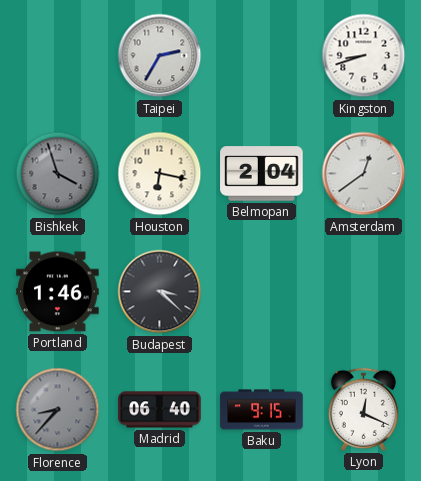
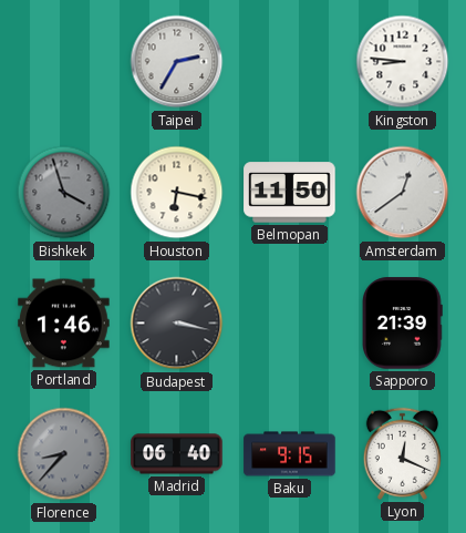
Kingston: 8:42 -> 8:46
Belmopan: 2:04 -> 11:50
Budapest: 3:22 -> 3:17
Sapporo: none -> 21:39
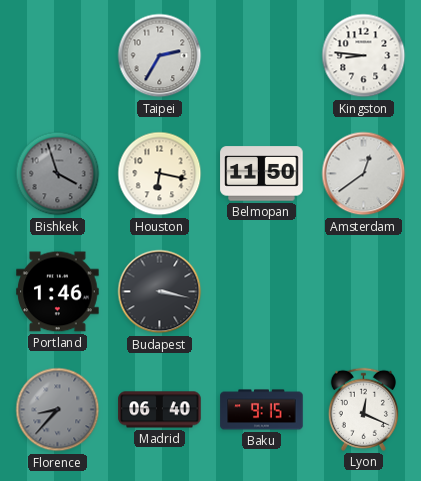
Sapporo: 21:39 -> none
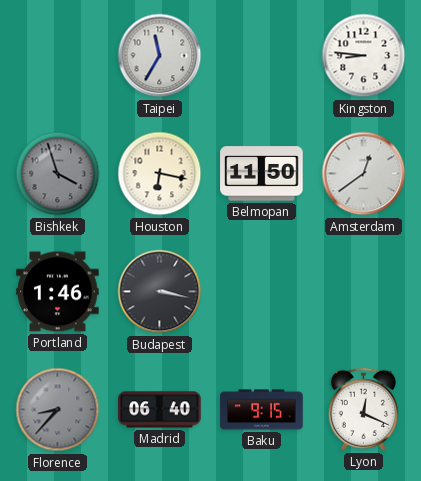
Taipei: 2:35 -> 11:35
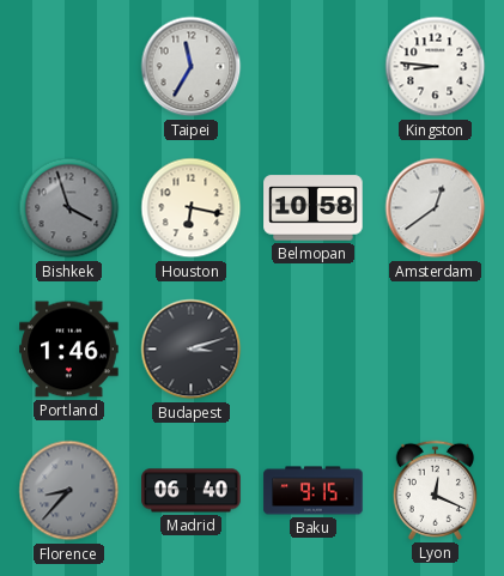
Belmopan: 11:50 -> 10:58
Budapest: 3:17 -> 3:12
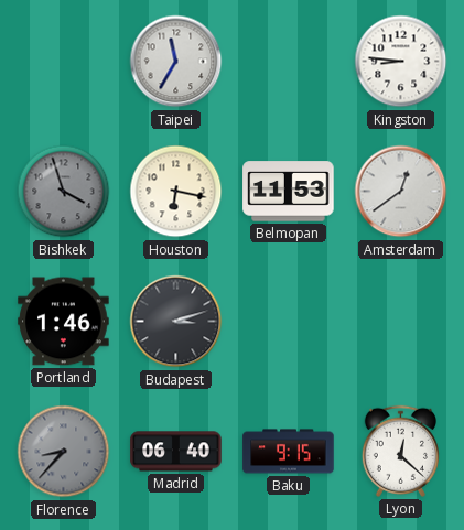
Belmopan: 10:58 -> 11:53
Lyon: 12:19 -> 12:22
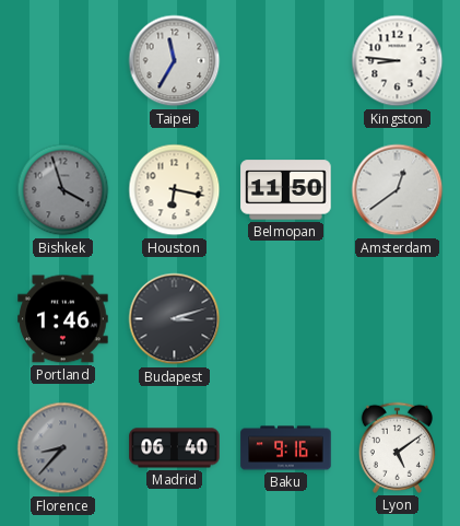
Belmopan: 11:53 -> 11:50
Baku: 9:15 -> 9:16
Lyon: 12:22 -> 5:09
